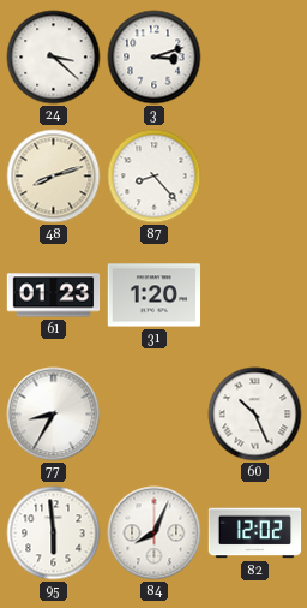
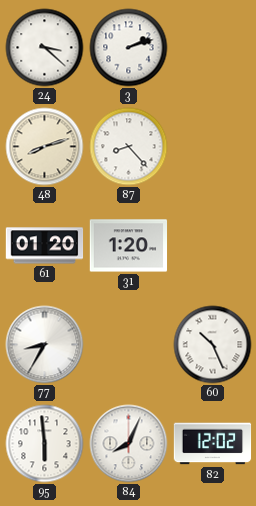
3: 3:12 -> 2:12
61: 01:23 -> 01:20
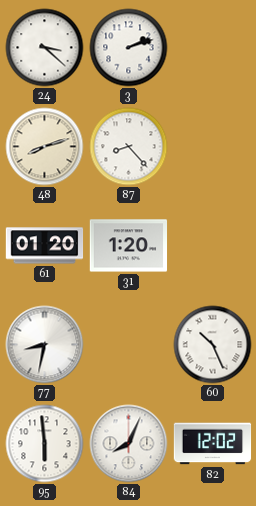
77: 8:35 -> 8:32
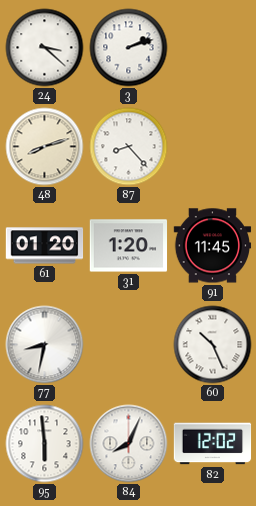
91: none -> 11:45
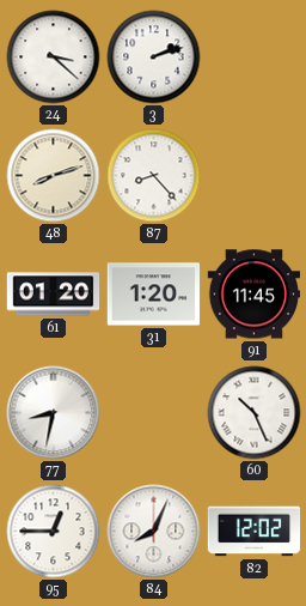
95: 5:59 -> 12:45
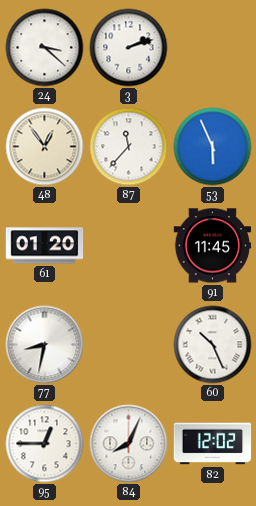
48: 8:12 -> 12:54
87: 8:23 -> 11:37
53: none -> 5:56
31: 1:20 -> none
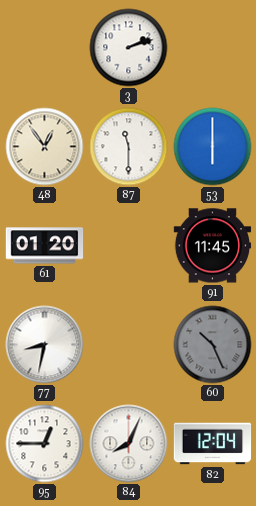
24: 3:22 -> none
87: 11:37 -> 11:30
53: 5:56 -> 6:00
60 dial: white -> grey
82: 12:02 -> 12:04
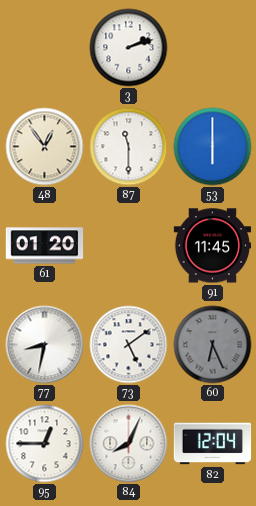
73: none -> 5:09
60: 10:26 -> 6:26
